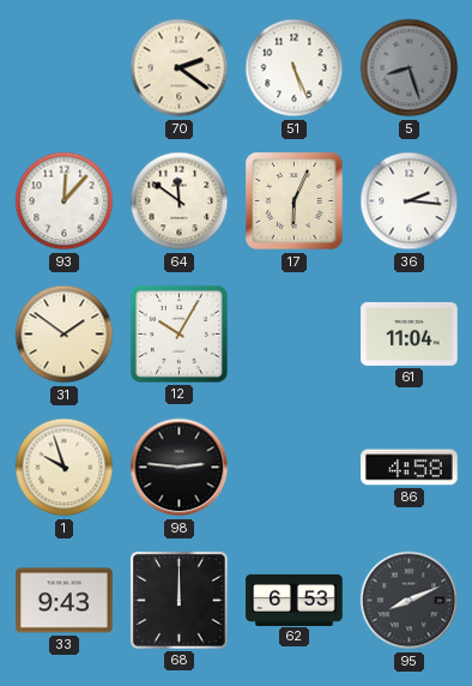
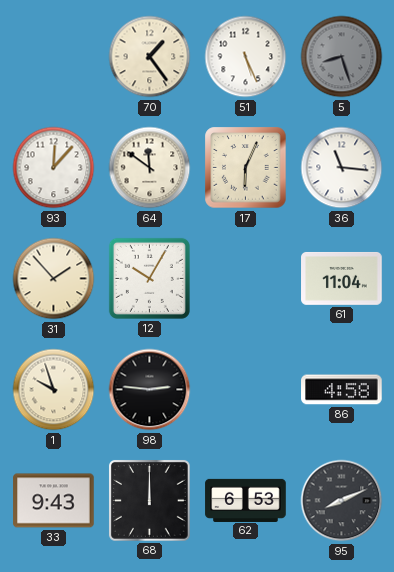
70: 2:21 -> 1:24
36: 2:16 -> 11:16
31: 1:51 -> 1:53
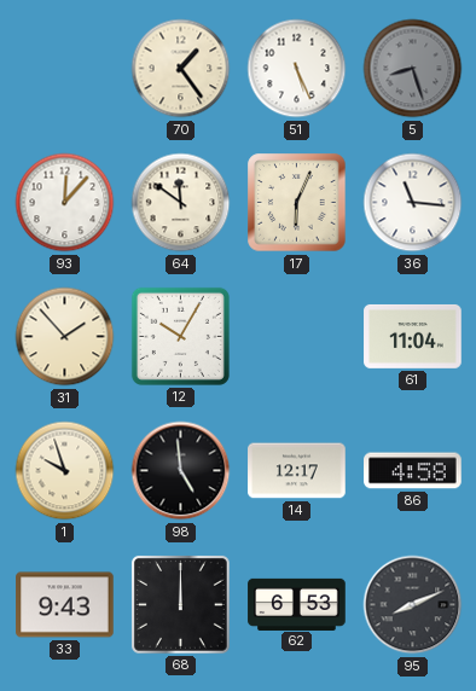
98: 2:46 -> 4:59
14: none -> 12:17
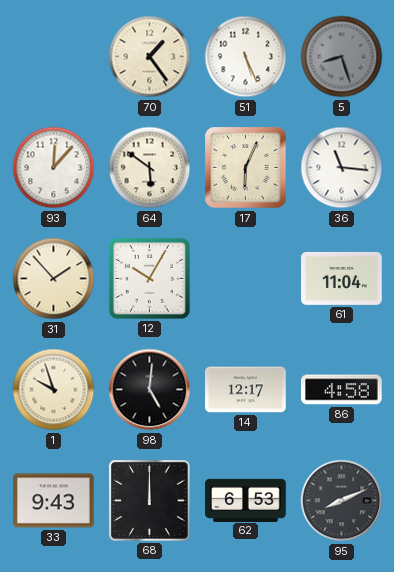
64: 11:51 -> 5:51
98: 4:59 -> 5:01
